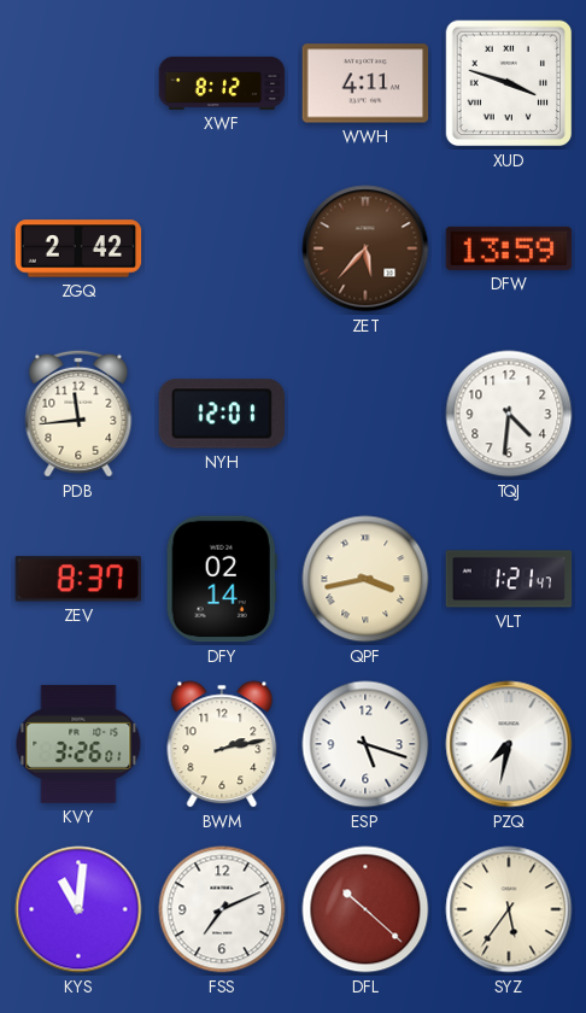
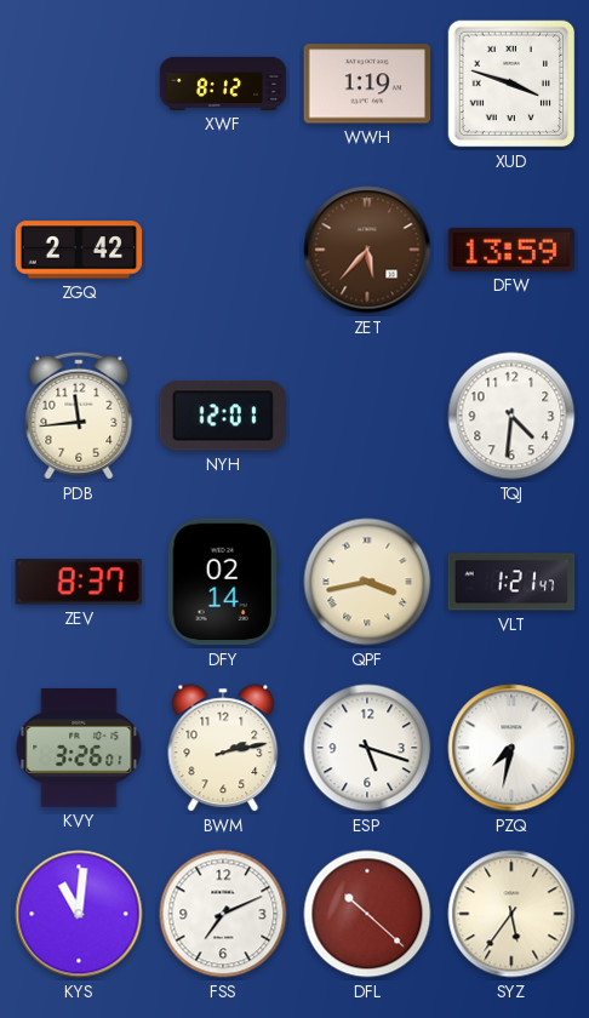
WWH: 4:11 -> 1:19
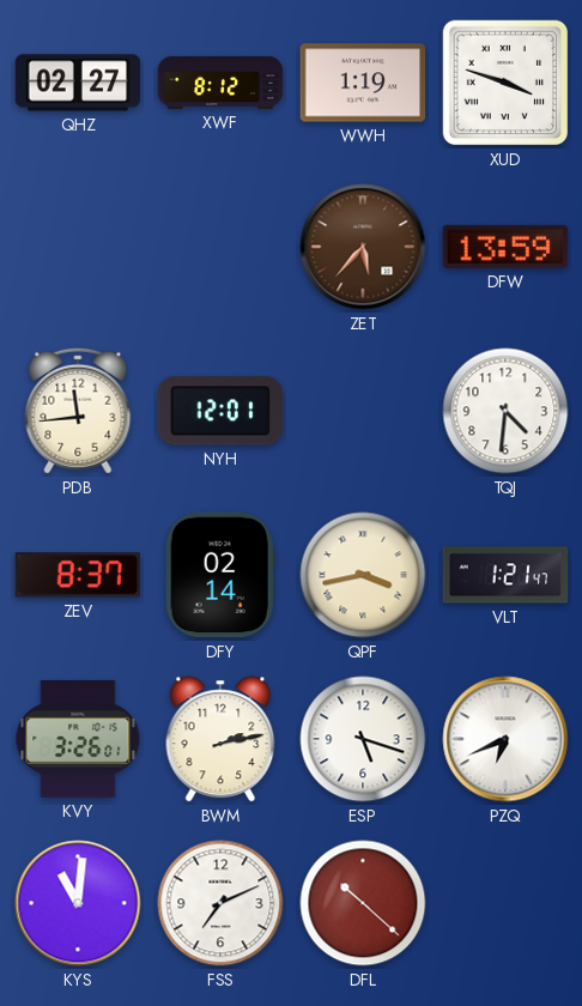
QHZ: none -> 02:27
ZGQ: 2:42 -> none
PZQ: 7:32 -> 6:41
SYZ: 5:36 -> none
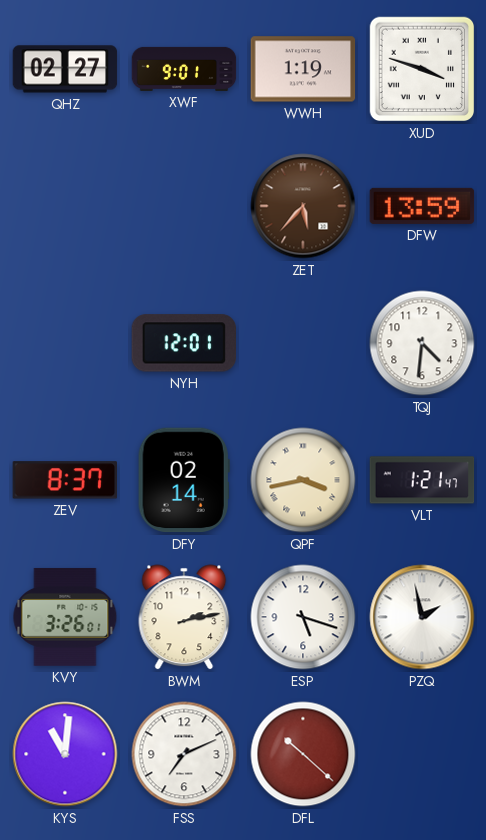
XWF: 8:12 -> 9:01
PDB: 11:44 -> none
PZQ: 6:41 -> 1:58
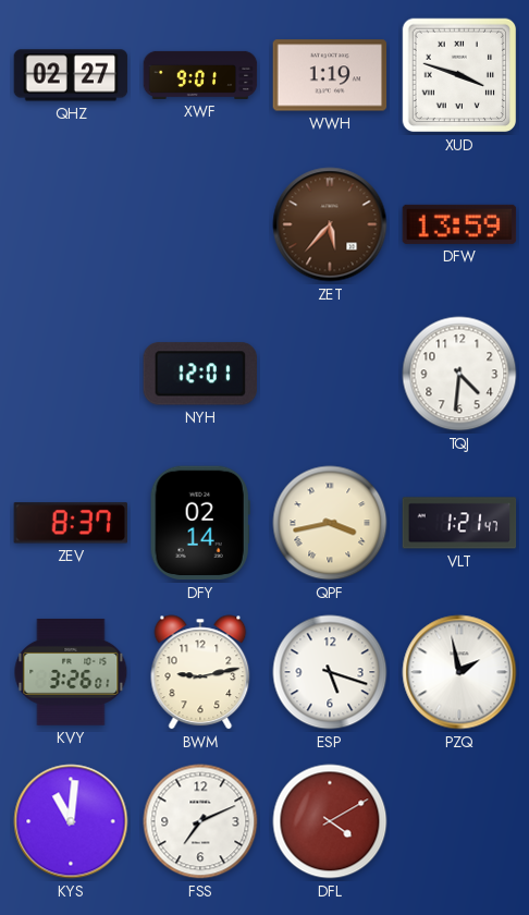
BWM: 2:13 -> 9:13
DFL: 10:22 -> 4:10
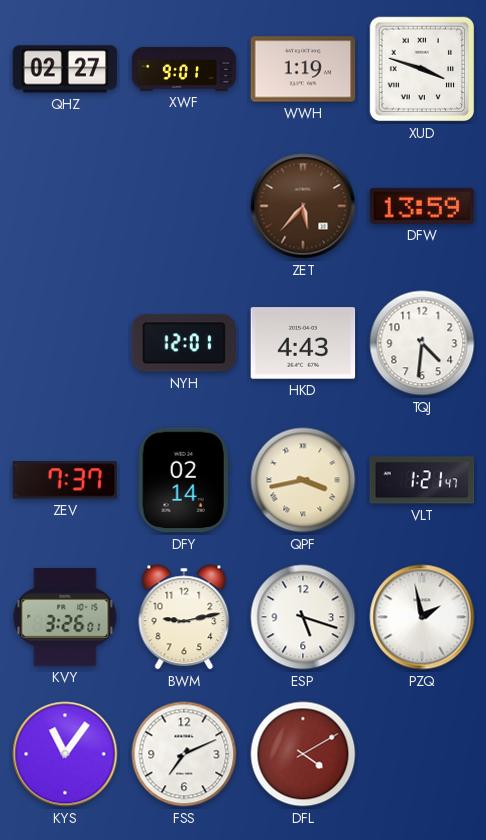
HKD: none -> 4:43
ZEV: 8:37 -> 7:37
KYS: 11:01 -> 11:06
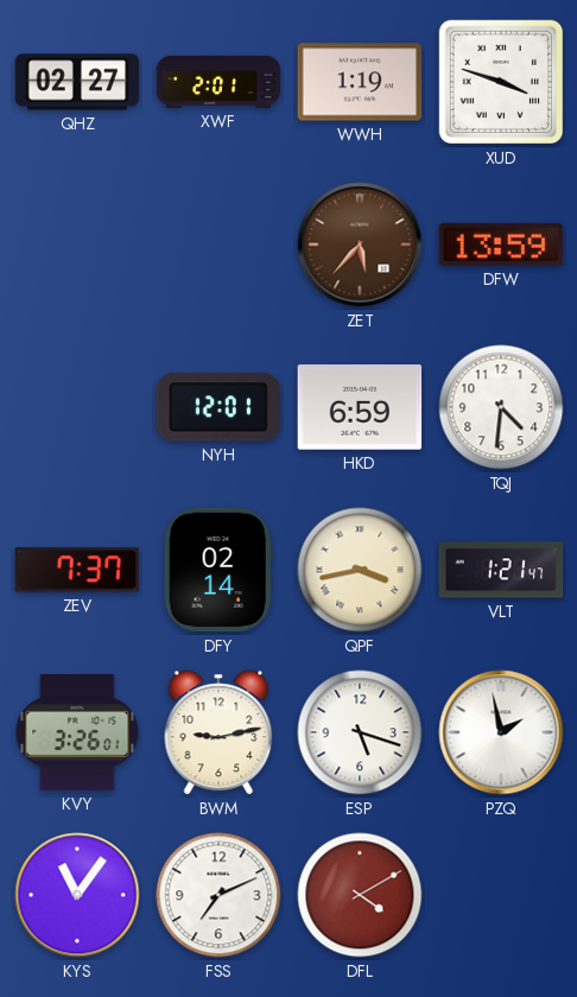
XWF: 9:01 -> 2:01
HKD: 4:43 -> 6:59
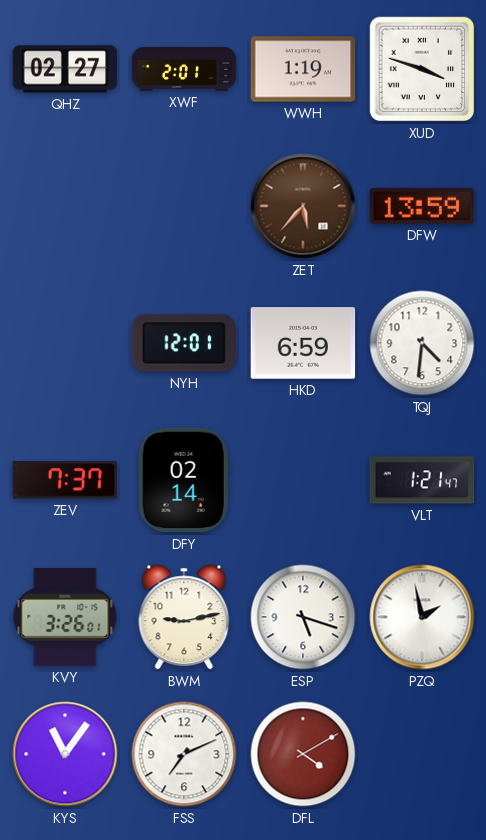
QPF: 3:43 -> none
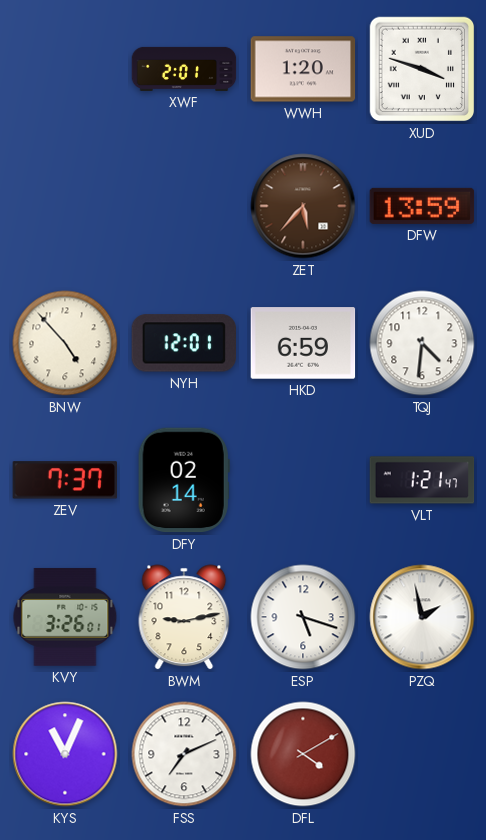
QHZ: 02:27 -> none
WWH: 1:19 -> 1:20
BNW: none -> 4:53
KYS: 11:06 -> 11:04
